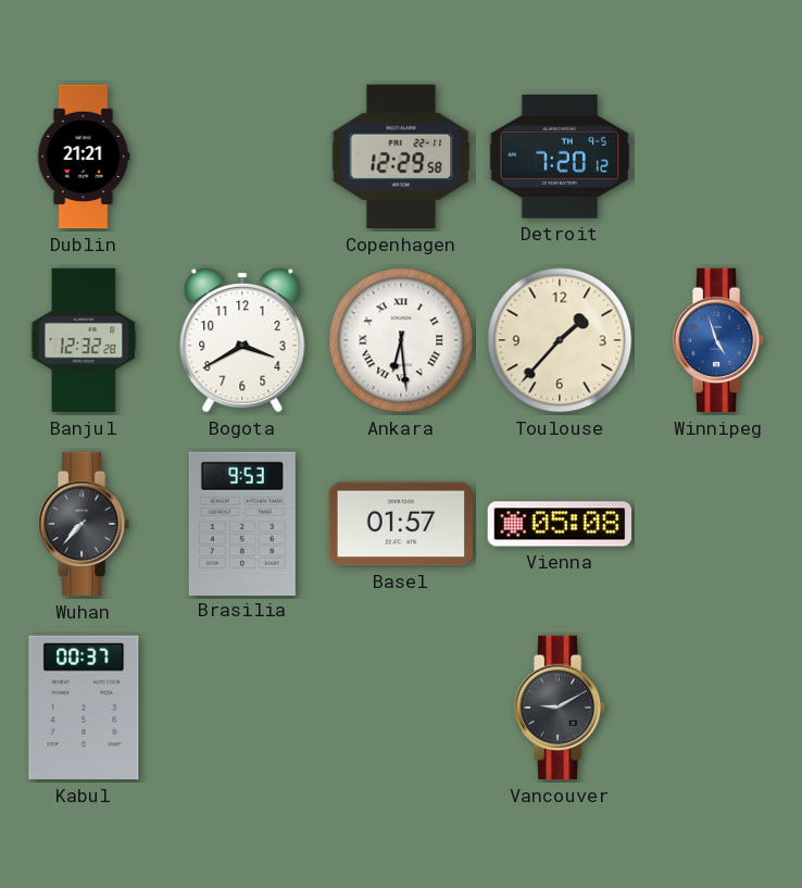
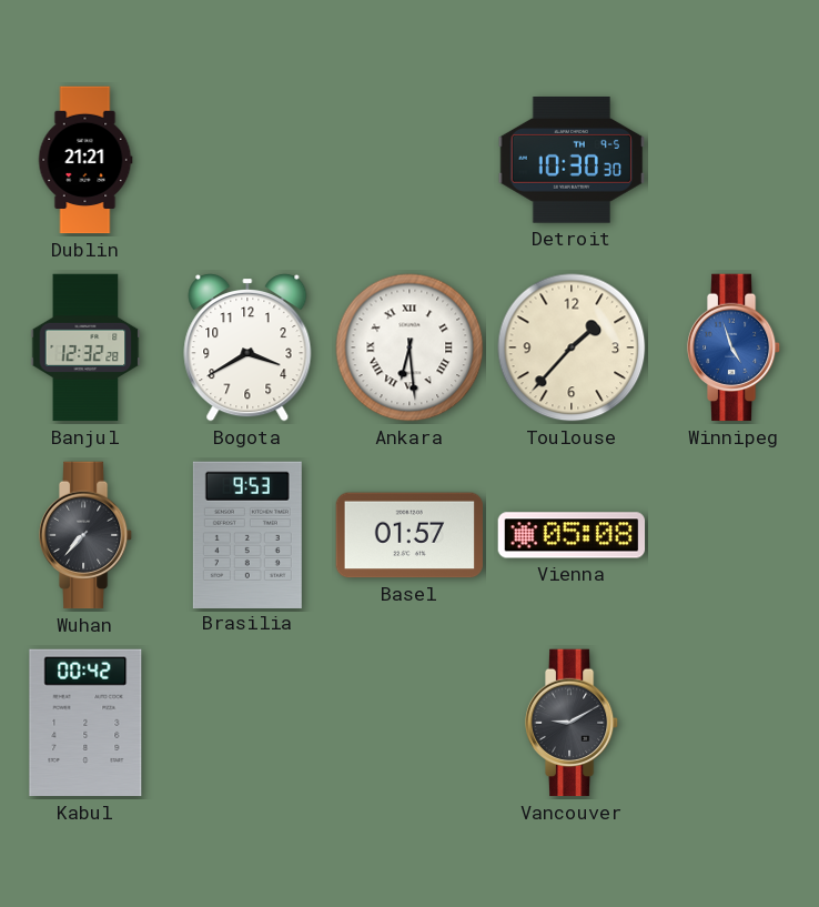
Copenhagen: 12:29 -> none
Detroit: 7:20 -> 10:30
Kabul: 00:37 -> 00:42
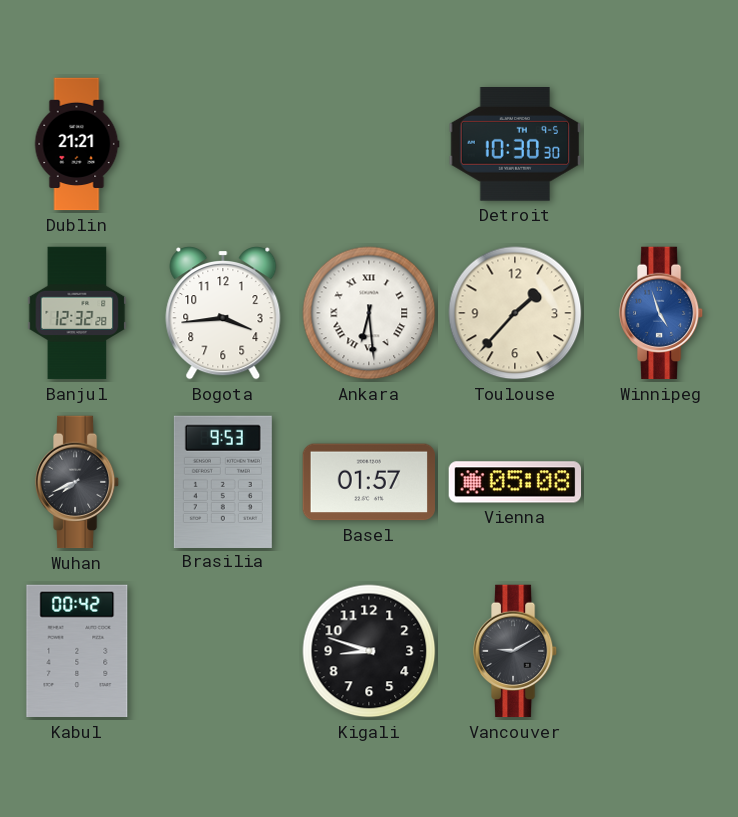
Bogota: 3:40 -> 3:44
Wuhan: 7:37 -> 7:41
Kigali: none -> 8:48
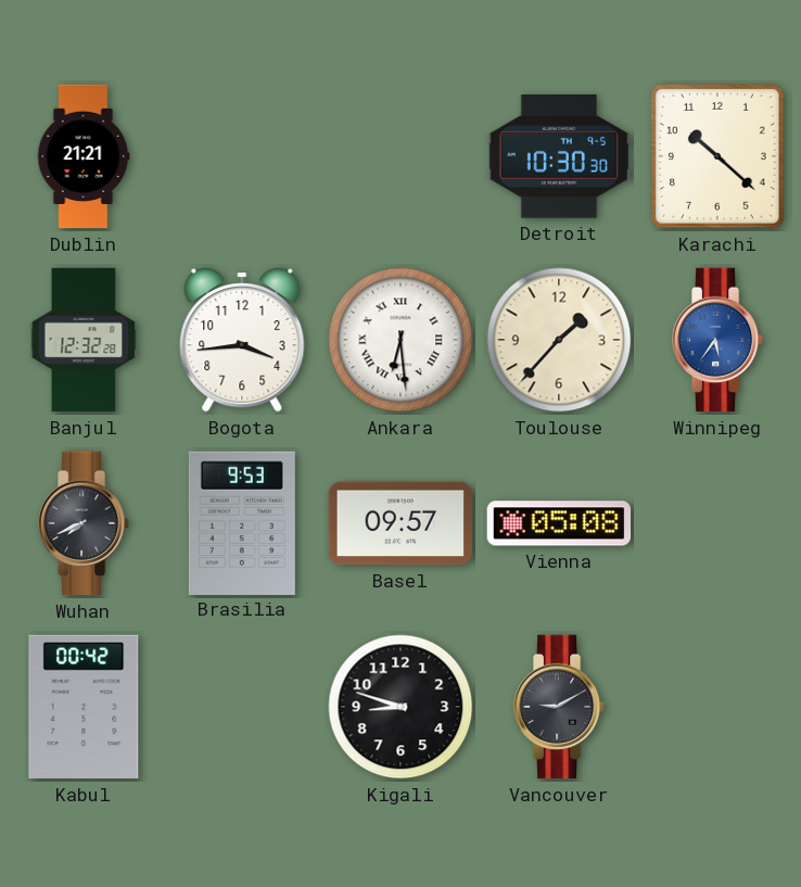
Karachi: none -> 10:22
Winnipeg: 4:57 -> 5:36
Basel: 01:57 -> 09:57
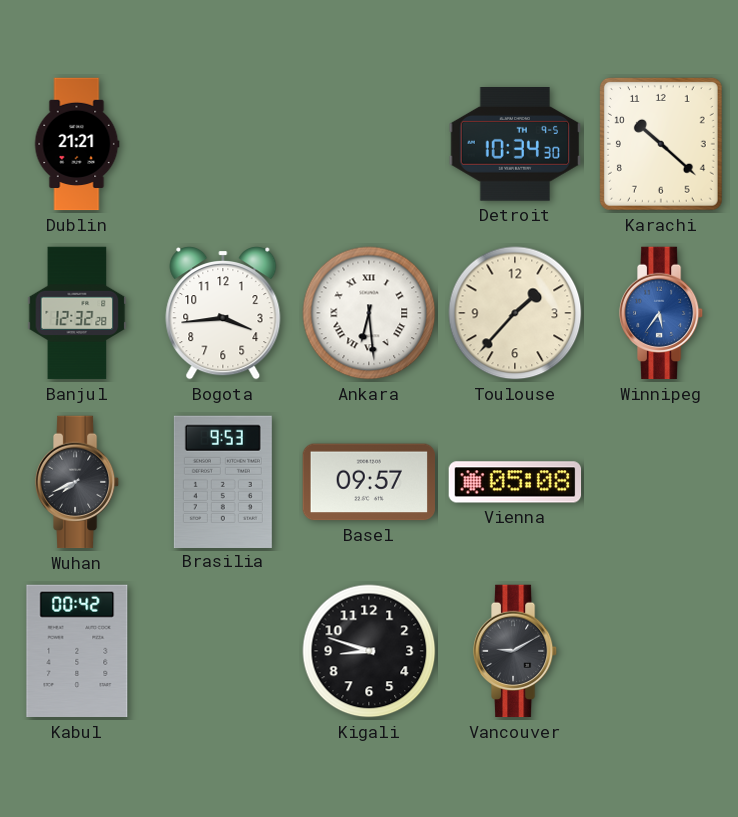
Detroit: 10:30 -> 10:34
